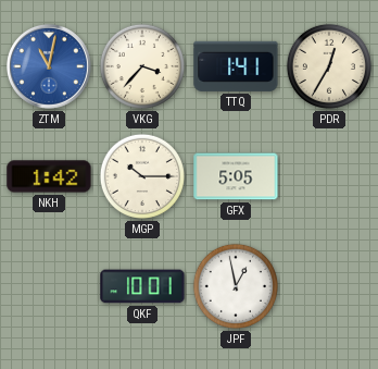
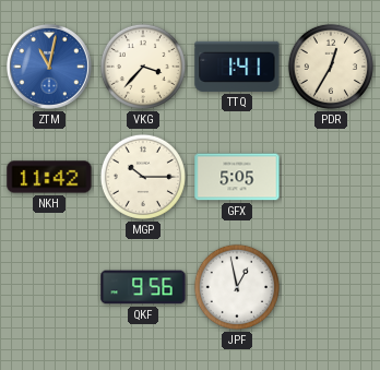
NKH: 1:42 -> 11:42
QKF: 10:01 -> 9:56
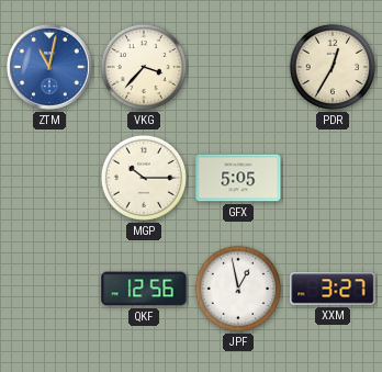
TTQ: 1:41 -> none
NKH: 11:42 -> none
QKF: 9:56 -> 12:56
XXM: none -> 3:27
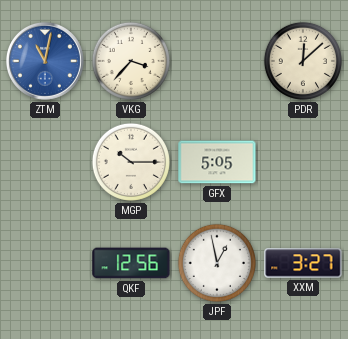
PDR: 12:35 -> 12:08
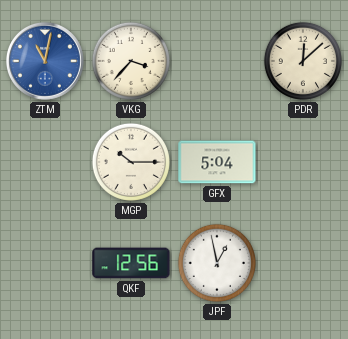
GFX: 5:05 -> 5:04
XXM: 3:27 -> none
